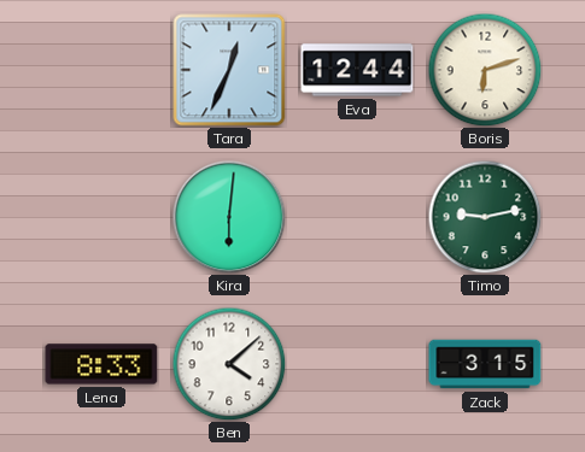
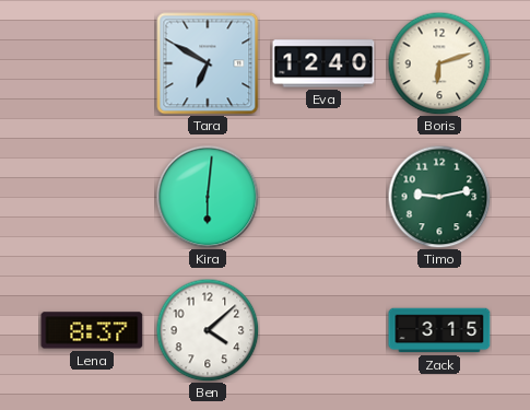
Tara: 12:34 -> 6:50
Eva: 12:44 -> 12:40
Lena: 8:33 -> 8:37
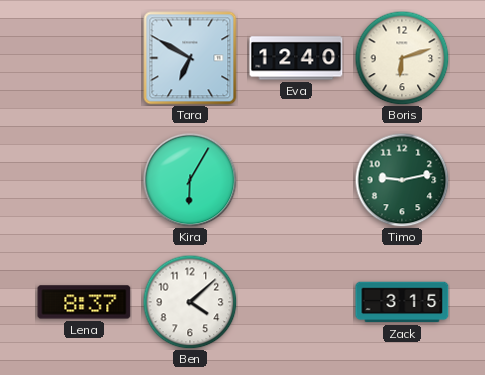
Kira: 6:01 -> 6:05
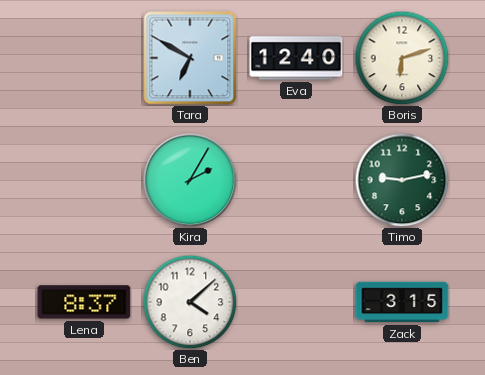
Kira: 6:05 -> 2:05
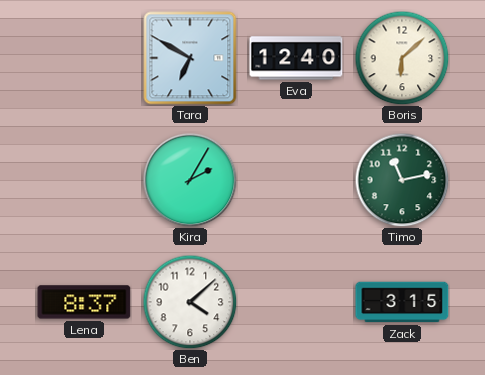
Boris: 6:12 -> 6:08
Timo: 9:13 -> 11:13
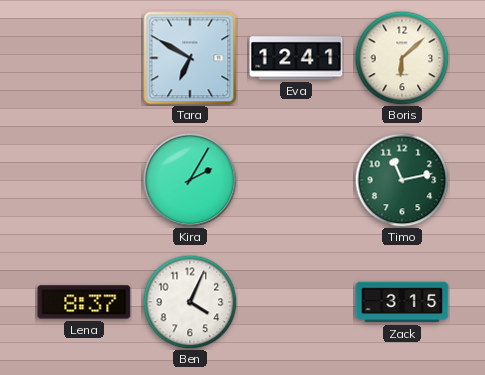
Eva: 12:40 -> 12:41
Ben: 4:08 -> 4:04
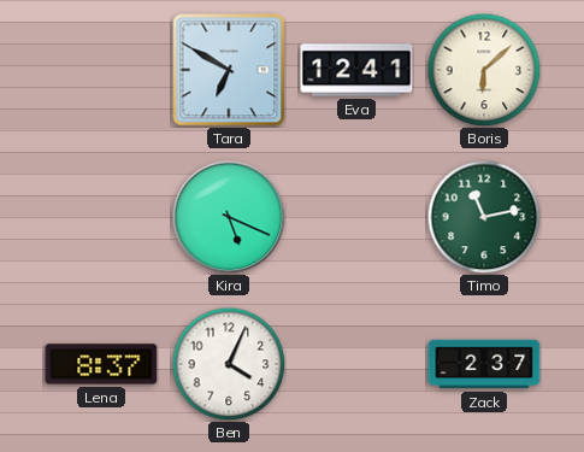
Kira: 2:05 -> 5:19
Zack: 3:15 -> 2:37
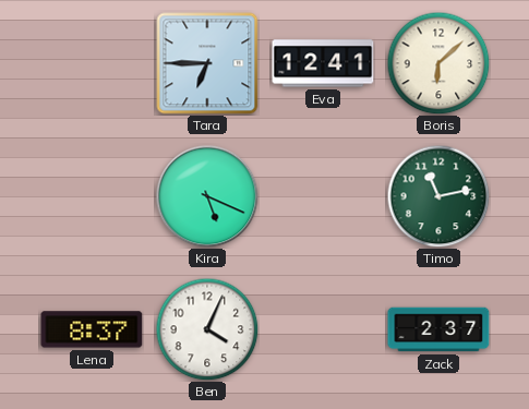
Tara: 6:50 -> 6:45
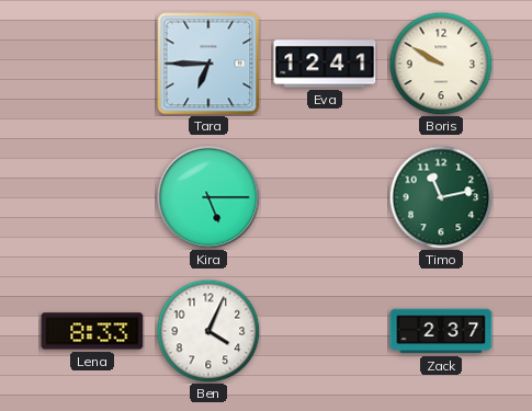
Boris: 6:08 -> 9:50
Kira: 5:19 -> 5:15
Lena: 8:37 -> 8:33
